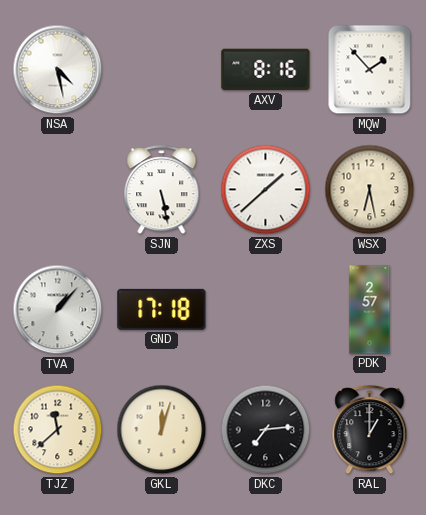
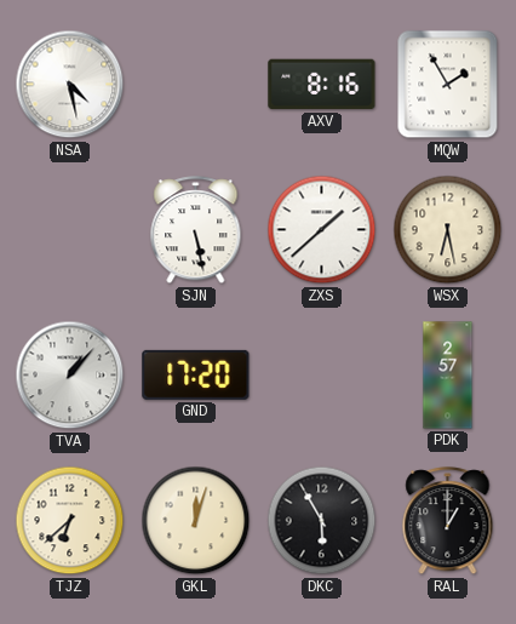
MQW: 1:53 -> 1:55
GND: 17:18 -> 17:20
TJZ: 11:38 -> 6:38
DKC: 7:14 -> 5:55
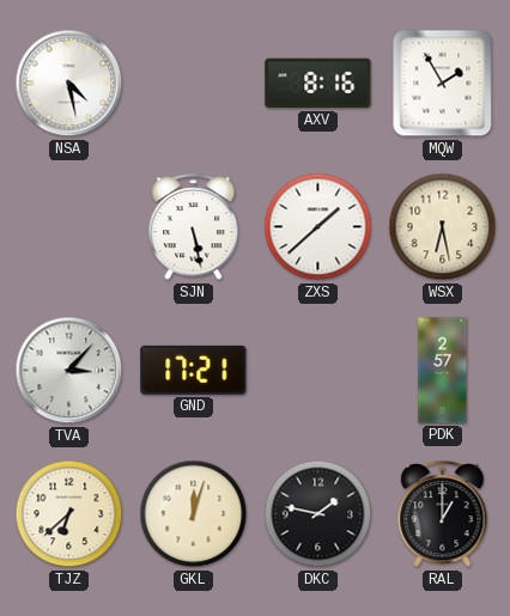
TVA: 1:07 -> 3:07
GND: 17:20 -> 17:21
DKC: 5:55 -> 1:47
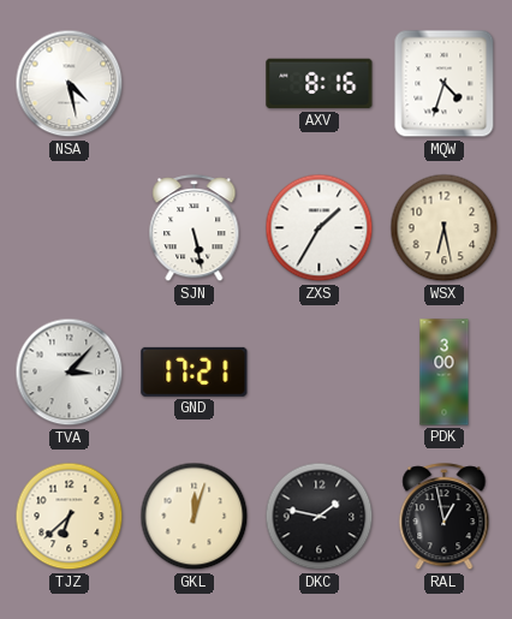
MQW: 1:55 -> 4:33
ZXS: 1:38 -> 1:35
PDK: 2:57 -> 3:00
RAL: 1:00 -> 12:58
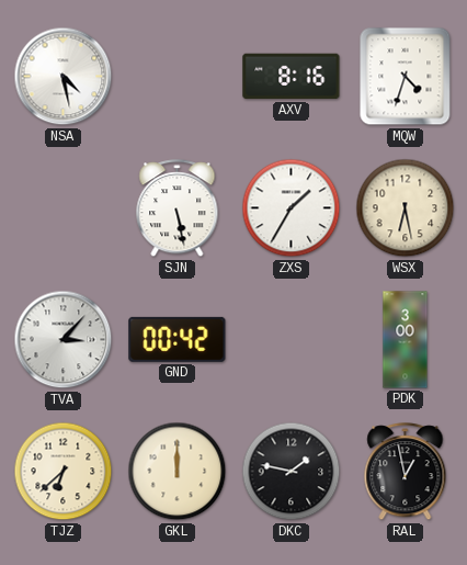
GND: 17:21 -> 00:42
GKL: 12:03 -> 12:00
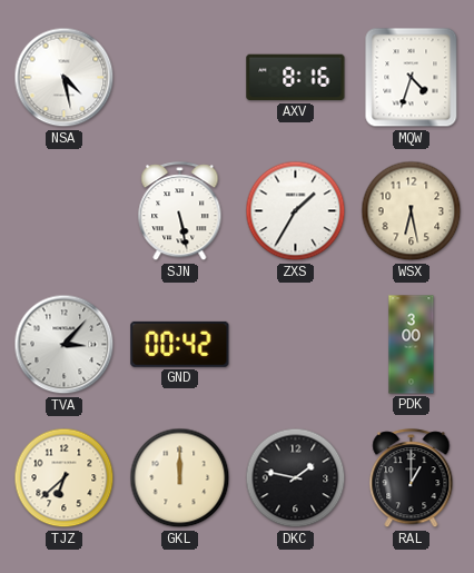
RAL: 12:58 -> 1:00
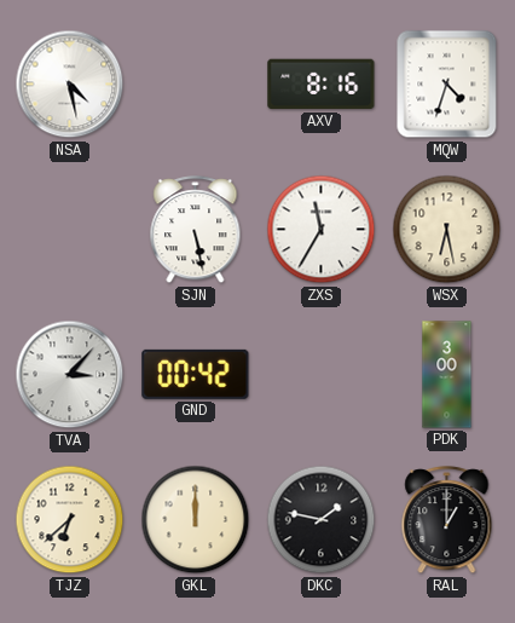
ZXS: 1:35 -> 11:35
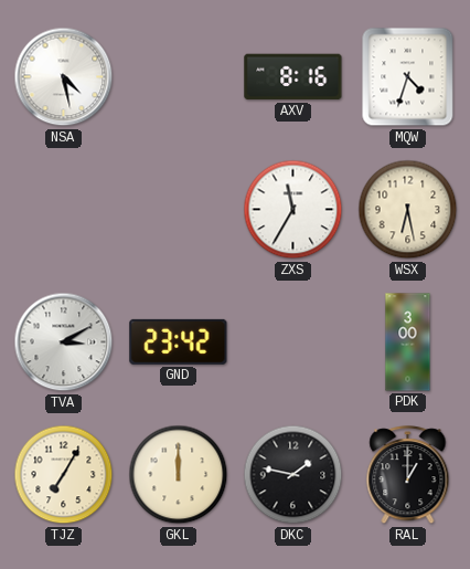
SJN: 5:28 -> none
TVA: 3:07 -> 3:10
GND: 00:42 -> 23:42
TJZ: 6:38 -> 7:05
